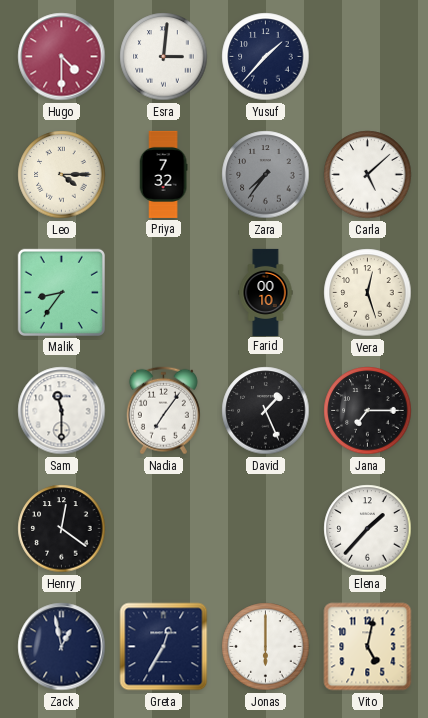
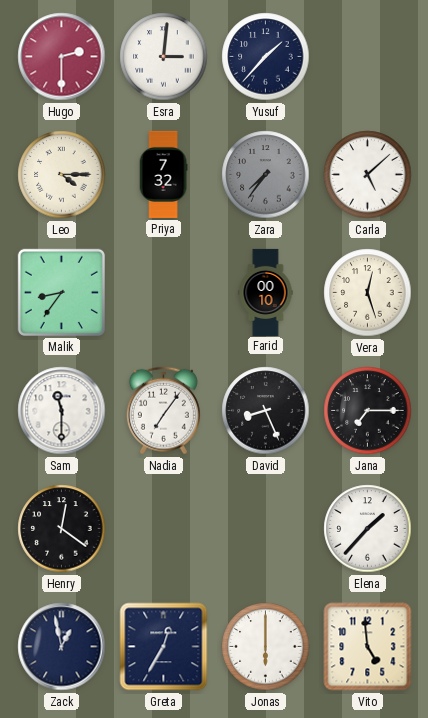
Hugo: 4:30 -> 2:30
David: 1:26 -> 8:26
Vito: 5:02 -> 4:59
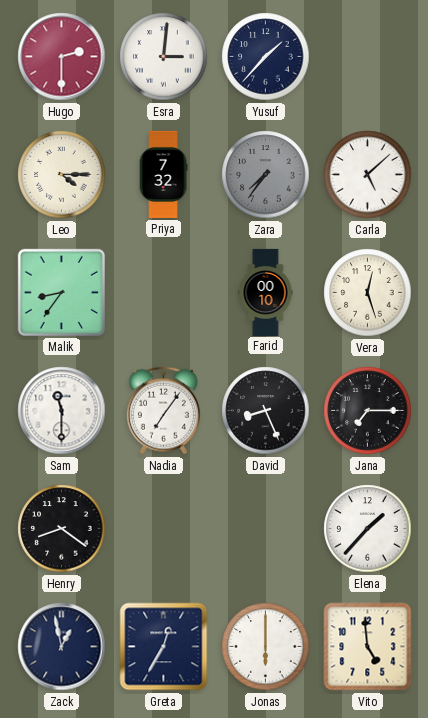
Henry: 12:21 -> 8:21
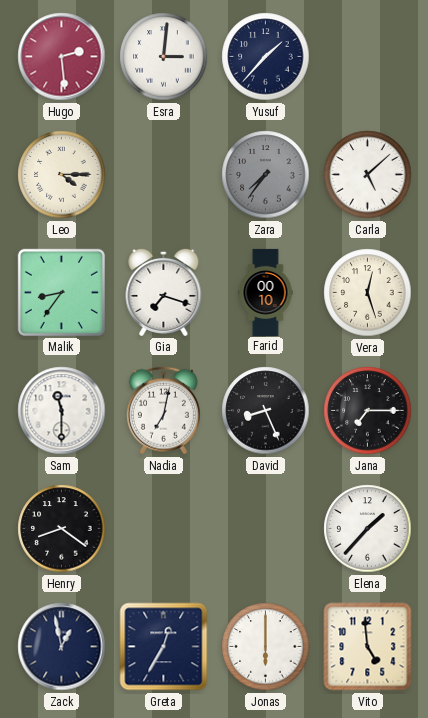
Hugo: 2:30 -> 2:29
Priya: 7:32 -> none
Gia: none -> 7:18
Nadia: 7:06 -> 7:02
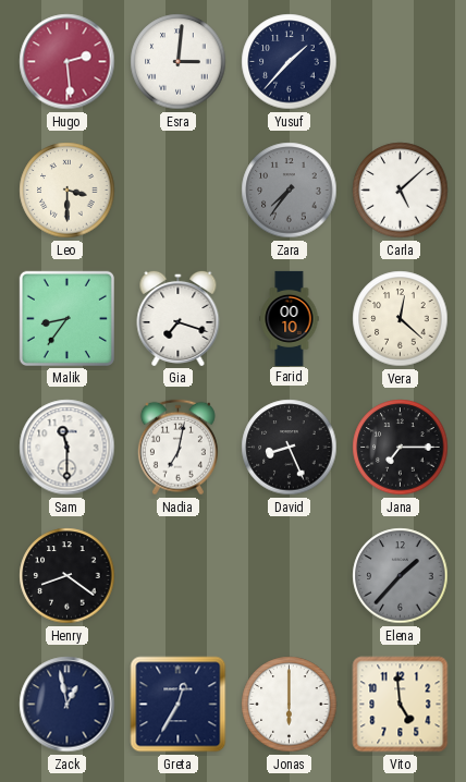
Leo: 4:15 -> 3:30
Vera: 12:27 -> 12:22
Elena dial: white -> grey
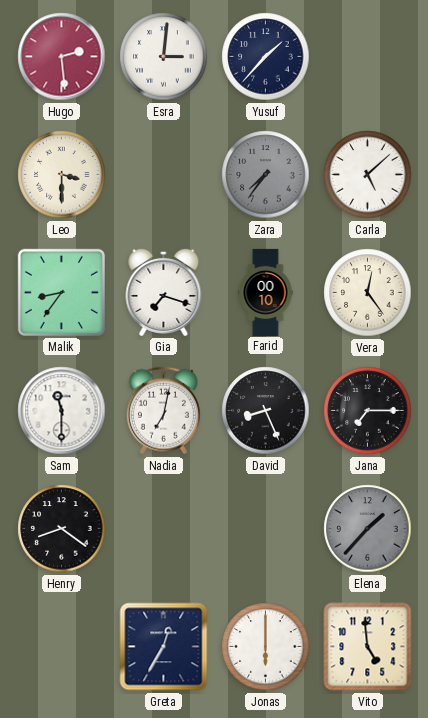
Vera: 12:22 -> 12:24
Zack: 12:58 -> none
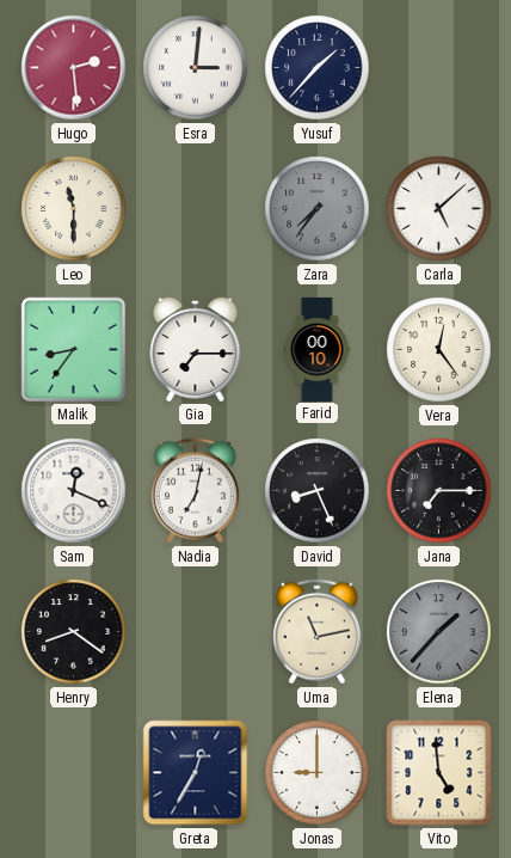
Leo: 3:30 -> 11:30
Gia: 7:18 -> 7:15
Sam: 11:30 -> 12:19
Uma: none -> 11:13
Jonas: 6:00 -> 9:00
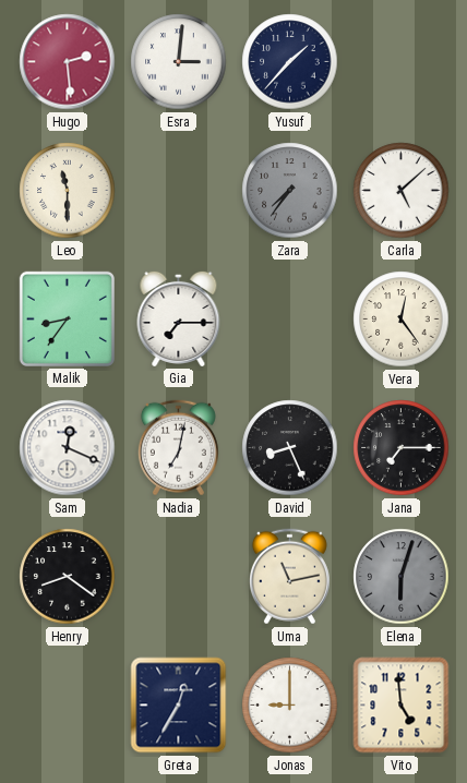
Farid: 00:10 -> none
Elena: 1:37 -> 6:03
